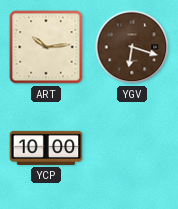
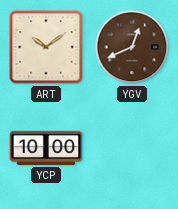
ART: 10:14 -> 10:09
YGV: 6:18 -> 12:41
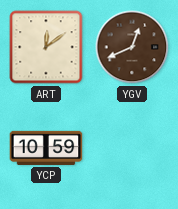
ART: 10:09 -> 12:09
YCP: 10:00 -> 10:59
